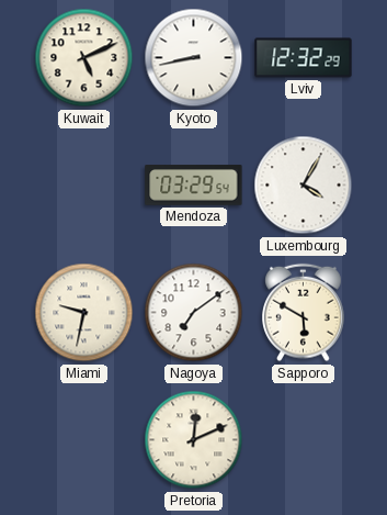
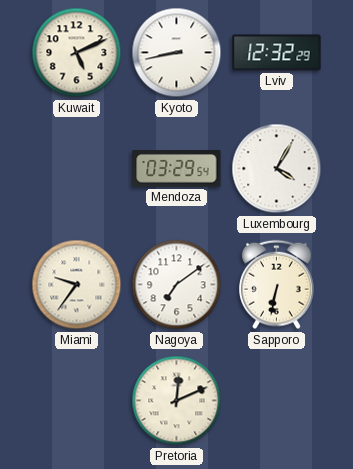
Miami: 9:32 -> 9:36
Sapporo: 5:50 -> 6:32
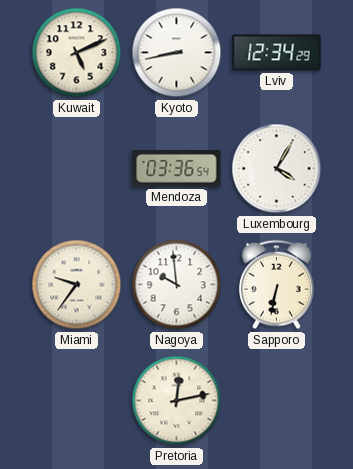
Lviv: 12:32 -> 12:34
Mendoza: 03:29 -> 03:36
Nagoya: 7:09 -> 9:59
Pretoria: 12:11 -> 12:13
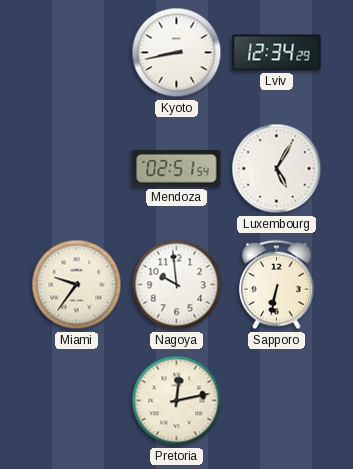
Kuwait: 5:11 -> none
Mendoza: 03:36 -> 02:51
Luxembourg: 4:05 -> 5:05
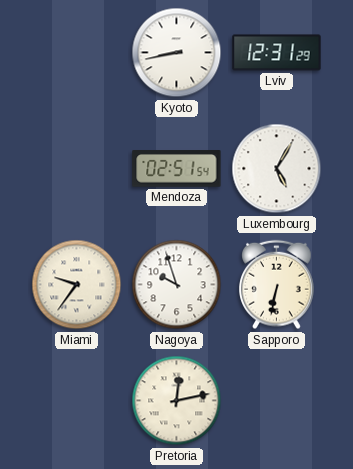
Lviv: 12:34 -> 12:31
Nagoya: 9:59 -> 9:57
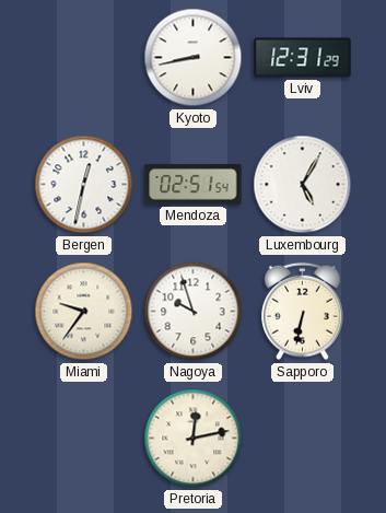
Bergen: none -> 12:32
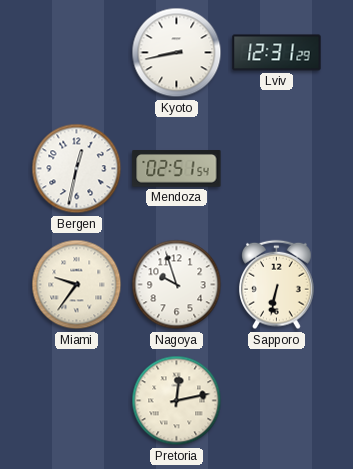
Luxembourg: 5:05 -> none
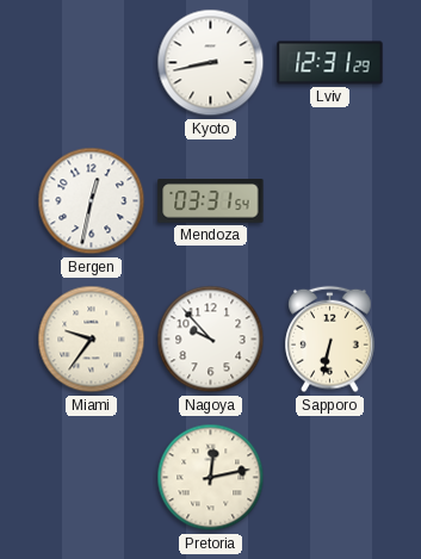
Mendoza: 02:51 -> 03:31
Nagoya: 9:57 -> 9:53
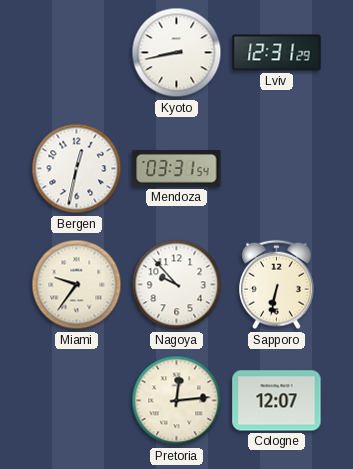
Pretoria: 12:13 -> 12:14
Cologne: none -> 12:07
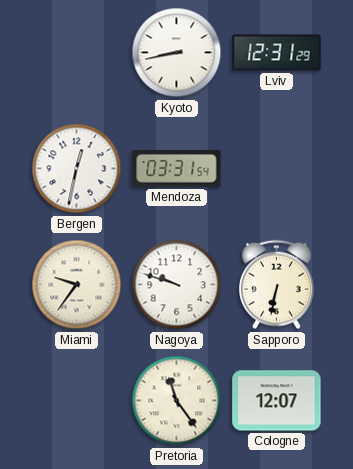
Nagoya: 9:53 -> 9:48
Pretoria: 12:14 -> 11:24
